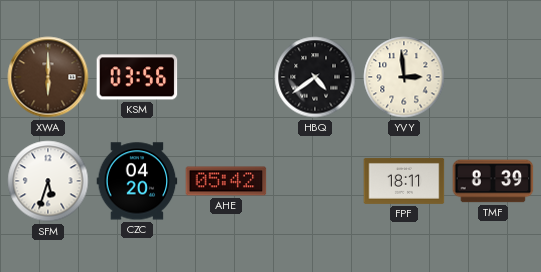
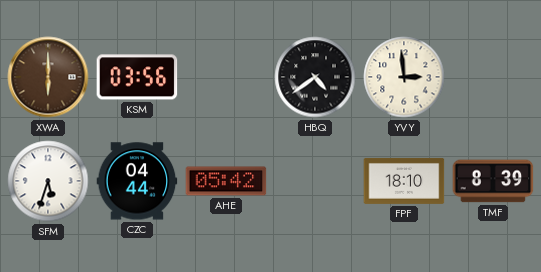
CZC: 04:20 -> 04:44
FPF: 18:11 -> 18:10
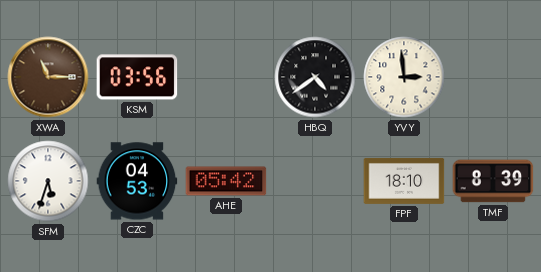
XWA: 6:00 -> 11:15
CZC: 04:44 -> 04:53
